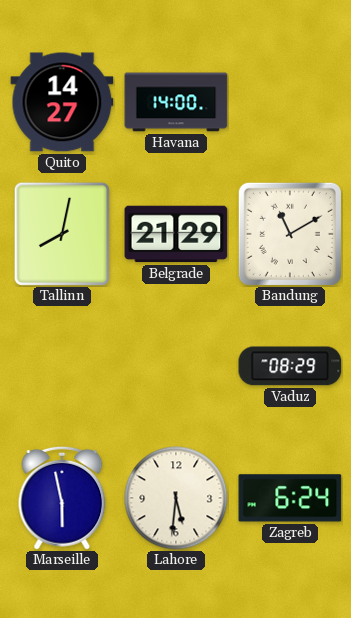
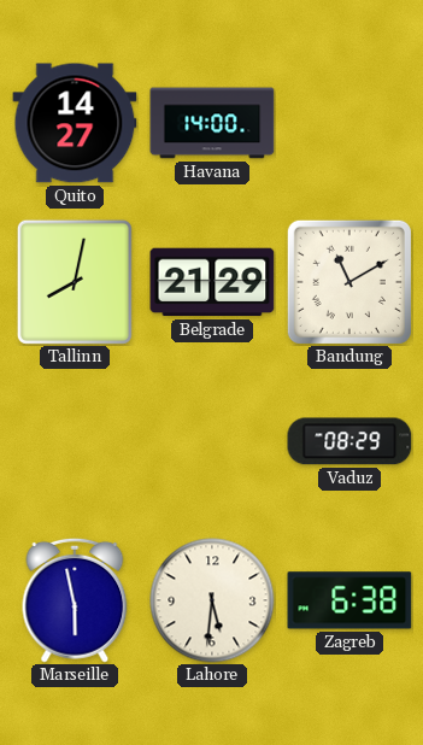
Zagreb: 6:24 -> 6:38
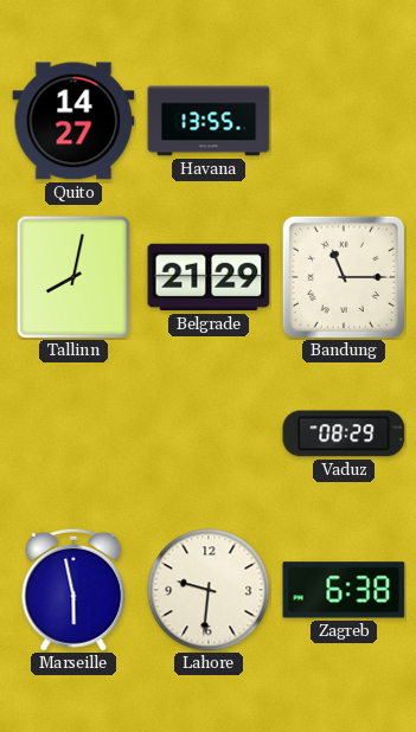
Havana: 14:00 -> 13:55
Bandung: 11:10 -> 11:15
Lahore: 5:31 -> 9:31
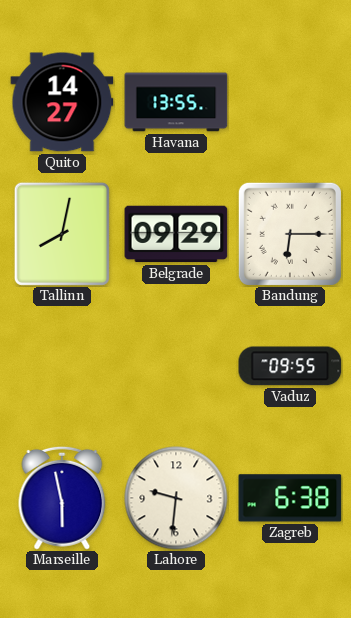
Belgrade: 21:29 -> 09:29
Bandung: 11:15 -> 6:15
Vaduz: 08:29 -> 09:55
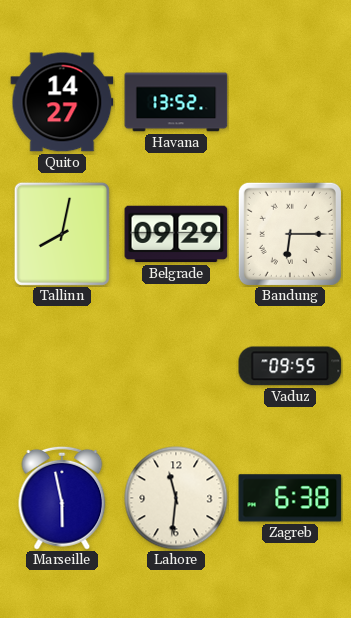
Havana: 13:55 -> 13:52
Lahore: 9:31 -> 11:31
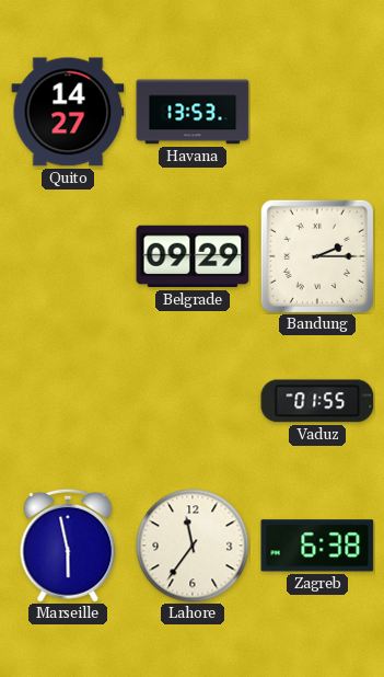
Havana: 13:52 -> 13:53
Tallinn: 8:02 -> none
Bandung: 6:15 -> 2:15
Vaduz: 09:55 -> 01:55
Lahore: 11:31 -> 11:36
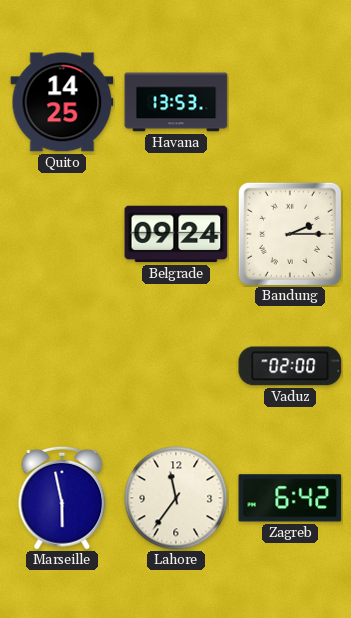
Quito: 14:27 -> 14:25
Belgrade: 09:29 -> 09:24
Vaduz: 01:55 -> 02:00
Zagreb: 6:38 -> 6:42
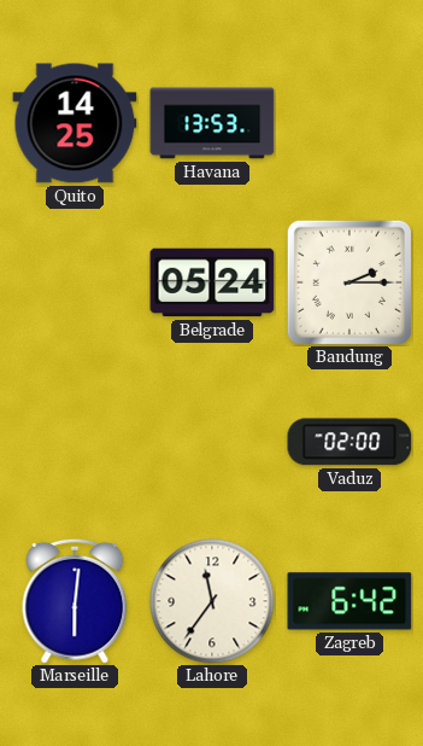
Belgrade: 09:24 -> 05:24
Marseille: 5:58 -> 6:01
